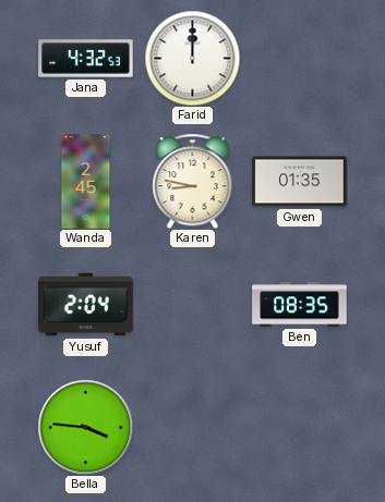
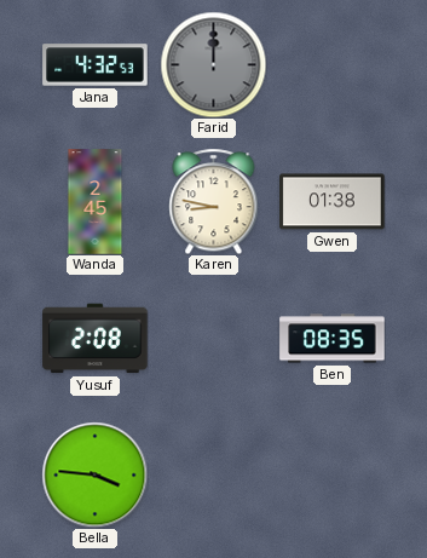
Farid dial: white -> grey
Gwen: 01:35 -> 01:38
Yusuf: 2:04 -> 2:08
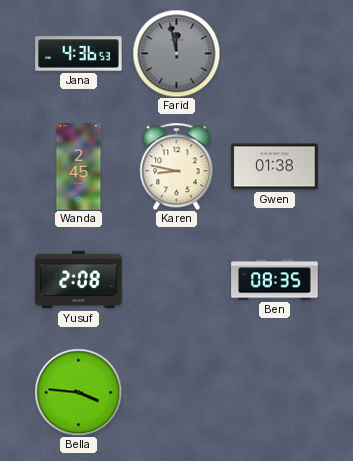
Jana: 4:32 -> 4:36
Farid: 12:00 -> 11:58
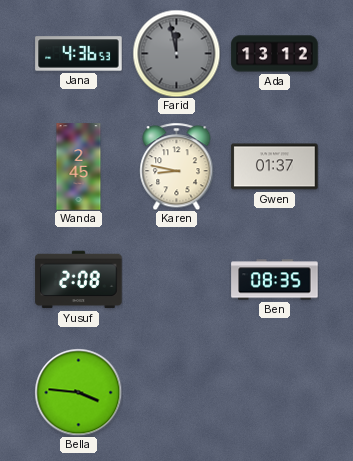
Ada: none -> 13:12
Gwen: 01:38 -> 01:37
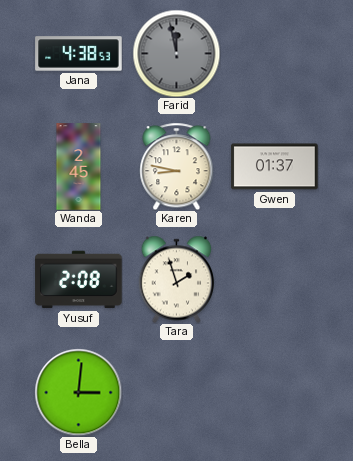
Jana: 4:36 -> 4:38
Ada: 13:12 -> none
Tara: none -> 1:57
Ben: 08:35 -> none
Bella: 3:46 -> 3:01
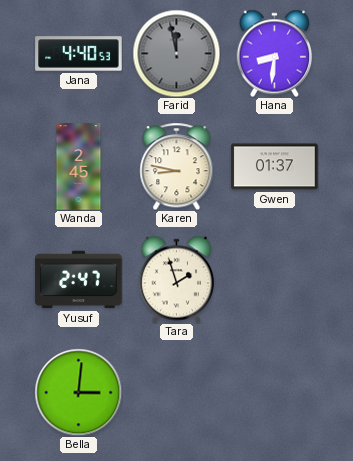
Jana: 4:38 -> 4:40
Hana: none -> 8:31
Yusuf: 2:08 -> 2:47
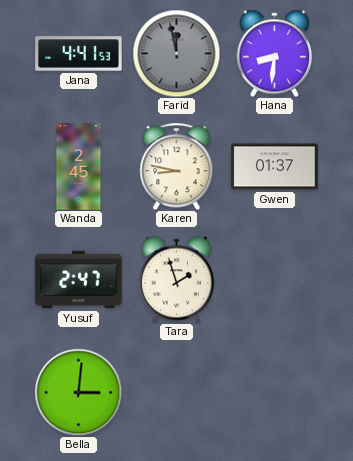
Jana: 4:40 -> 4:41
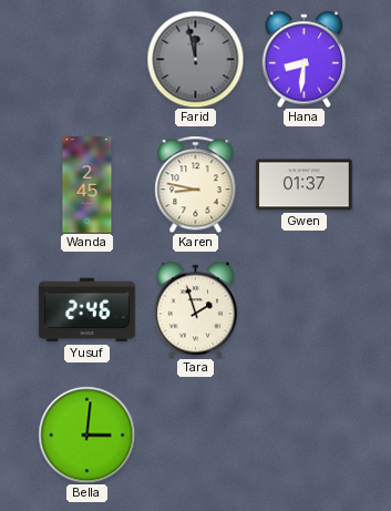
Jana: 4:41 -> none
Yusuf: 2:47 -> 2:46
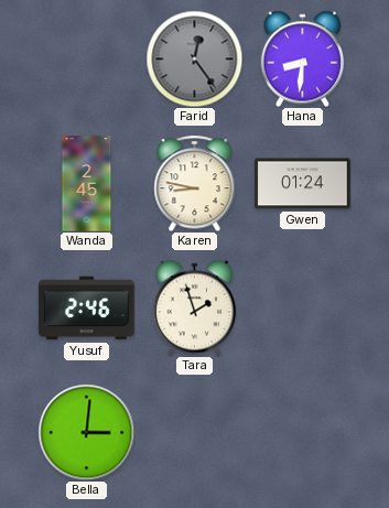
Farid: 11:58 -> 12:24
Gwen: 01:37 -> 01:24
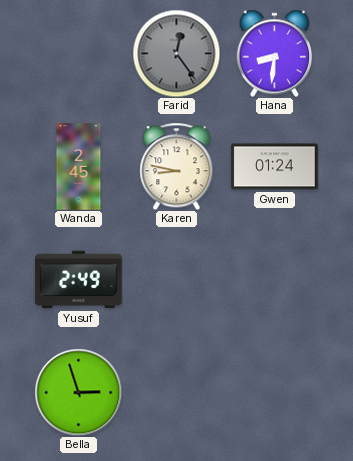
Yusuf: 2:46 -> 2:49
Tara: 1:57 -> none
Bella: 3:01 -> 2:57
